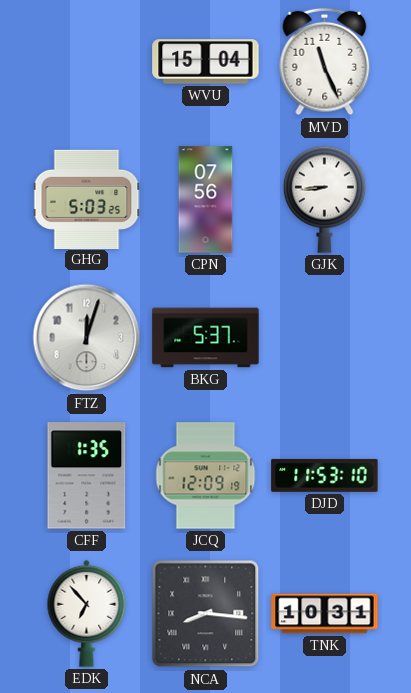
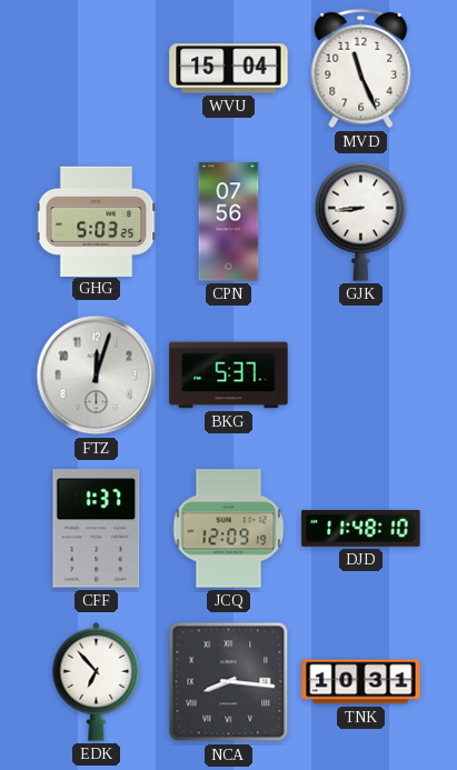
CFF: 1:35 -> 1:37
DJD: 11:53 -> 11:48
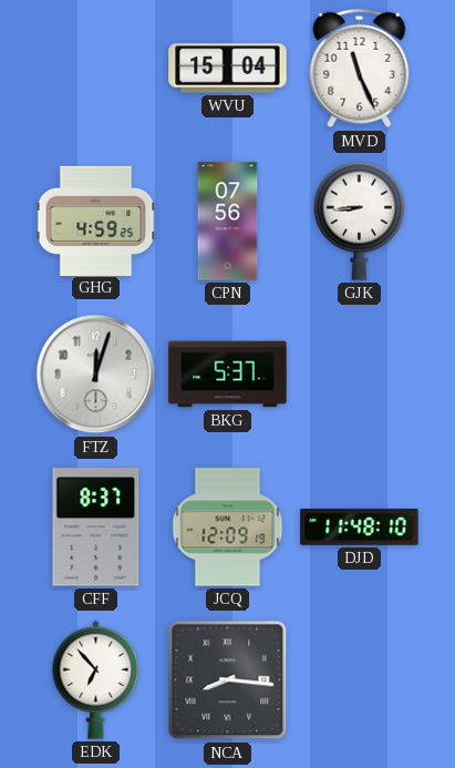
GHG: 5:03 -> 4:59
CFF: 1:37 -> 8:37
TNK: 10:31 -> none
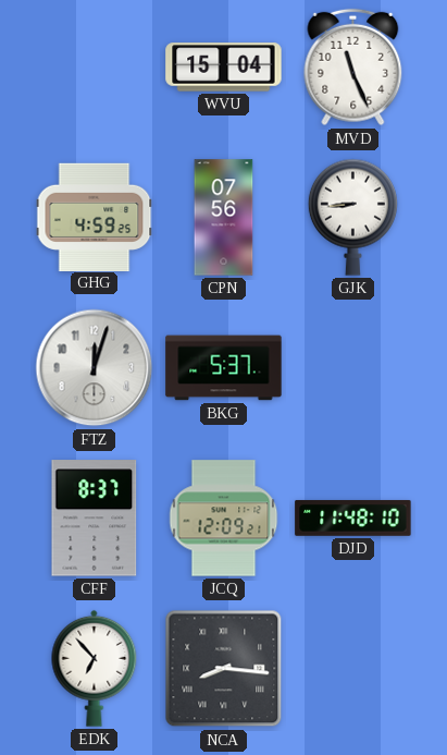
JCQ: 12:09:19 -> 12:09:21
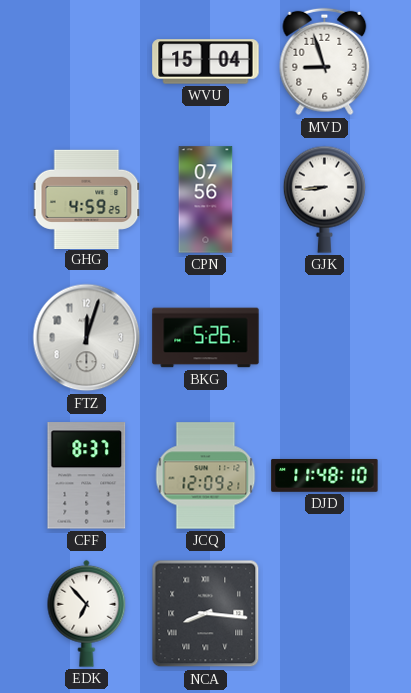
MVD: 11:26 -> 8:57
BKG: 5:37 -> 5:26
